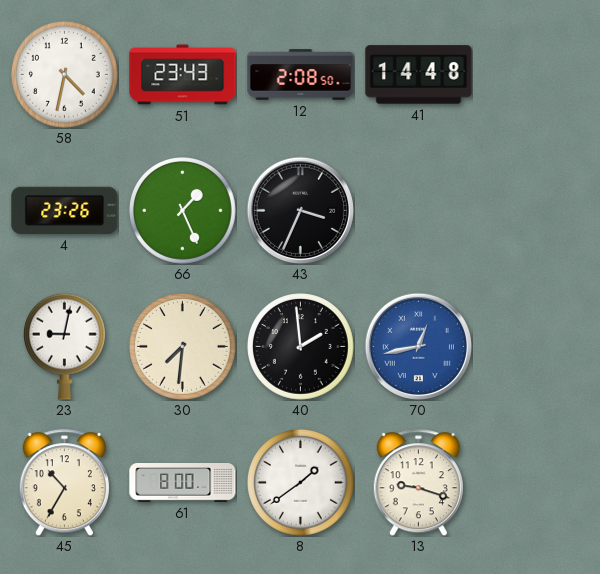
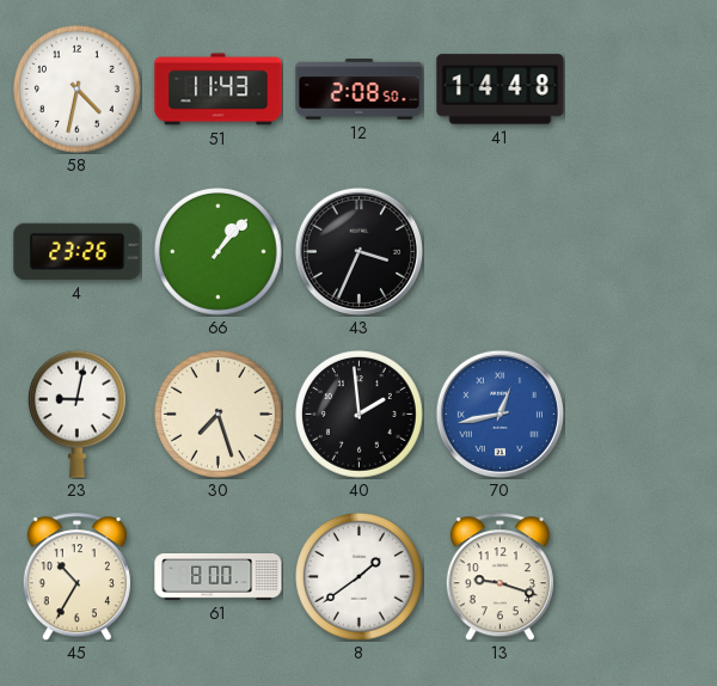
51: 23:43 -> 11:43
66: 1:26 -> 1:07
30: 7:31 -> 7:27
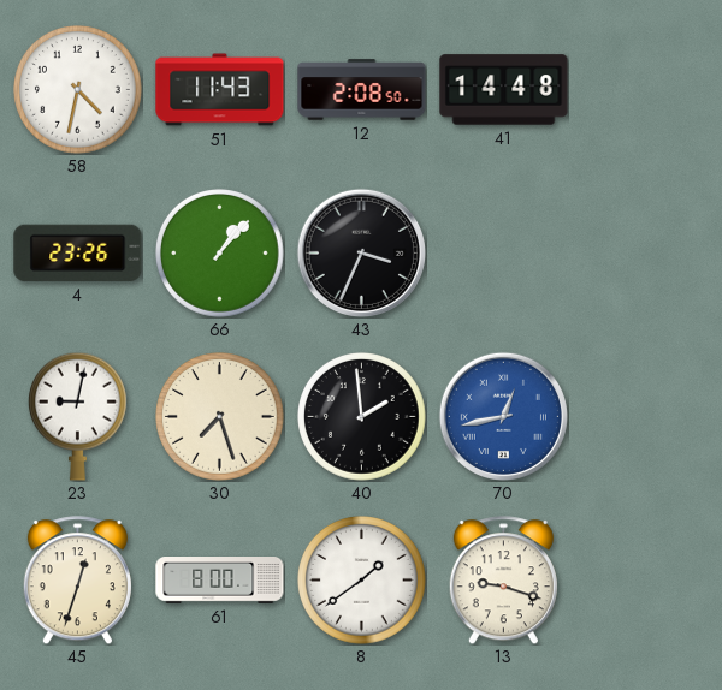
45: 10:35 -> 12:33
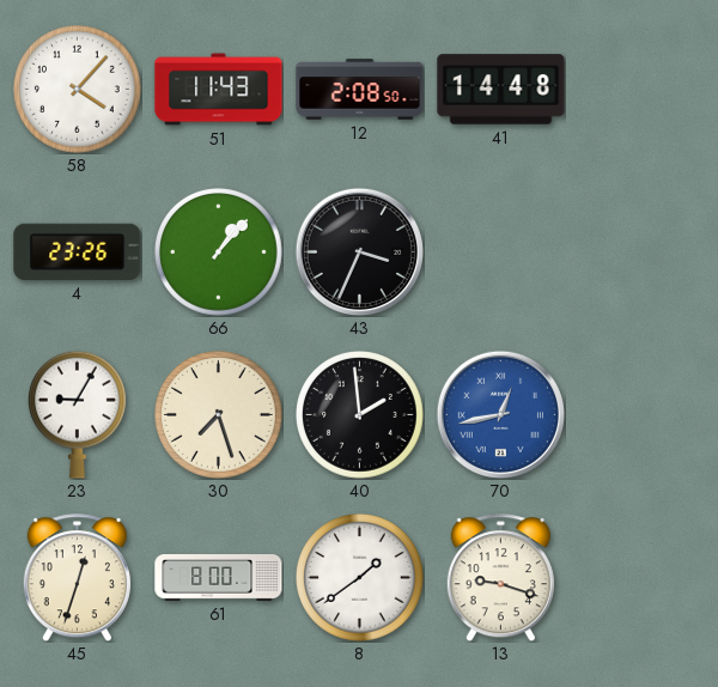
58: 4:32 -> 4:07
23: 9:02 -> 9:05
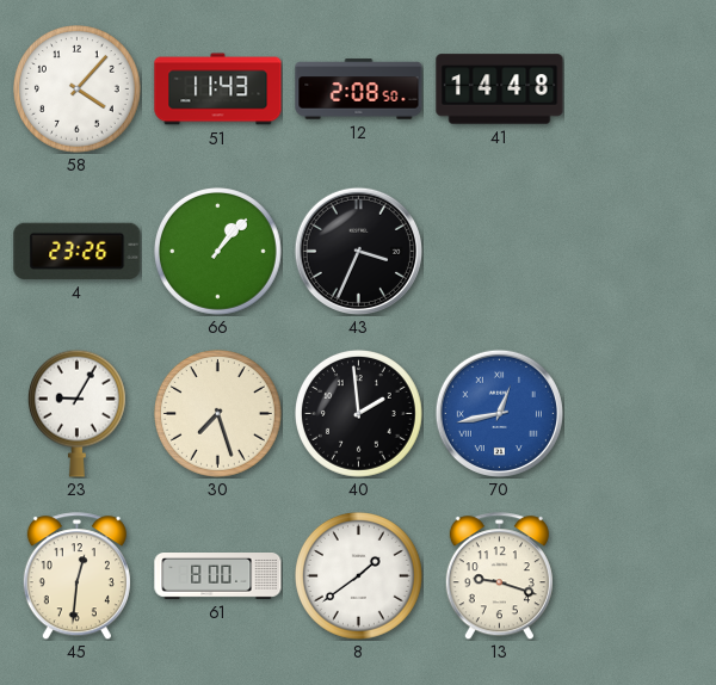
45: 12:33 -> 12:31
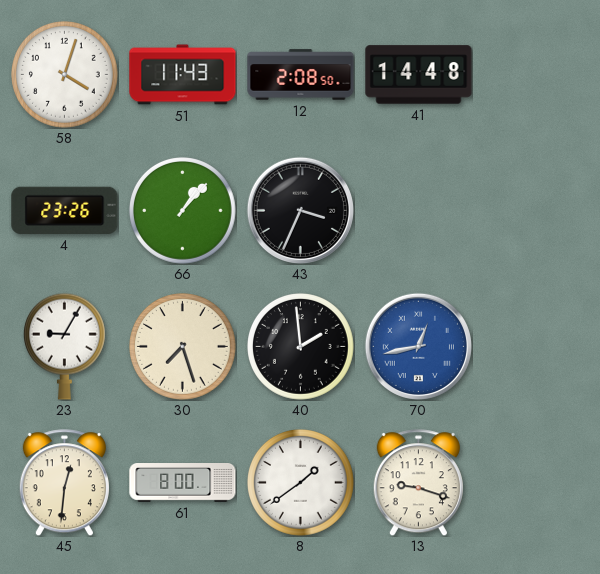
58: 4:07 -> 4:03
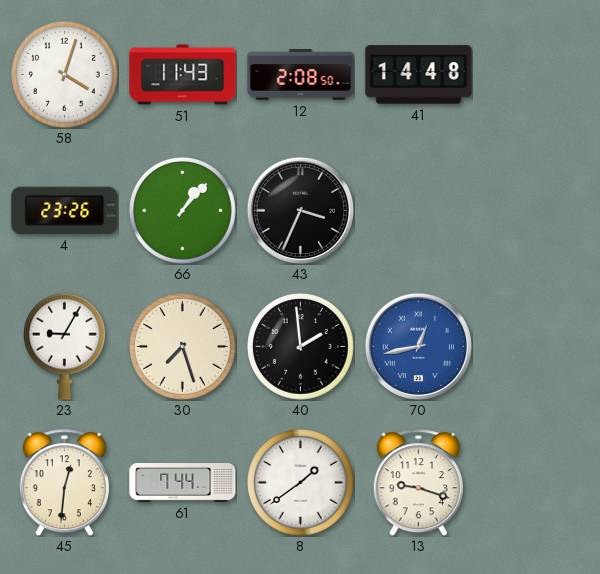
61: 8:00 -> 7:44
